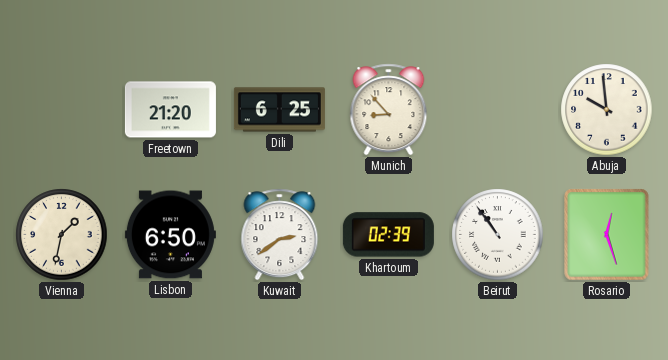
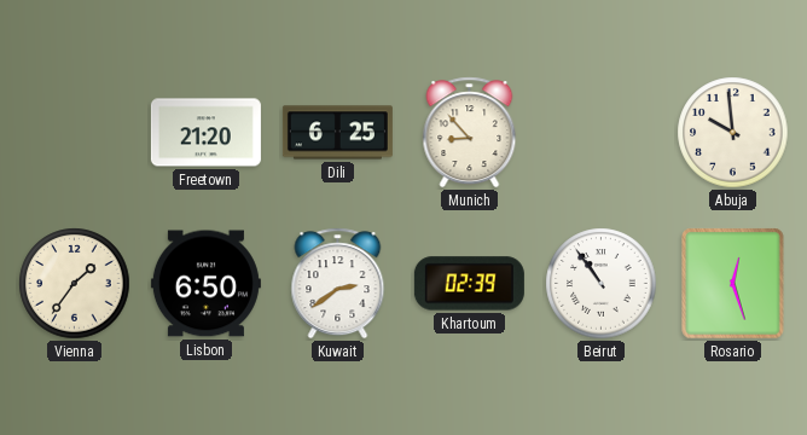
Vienna: 1:32 -> 1:36
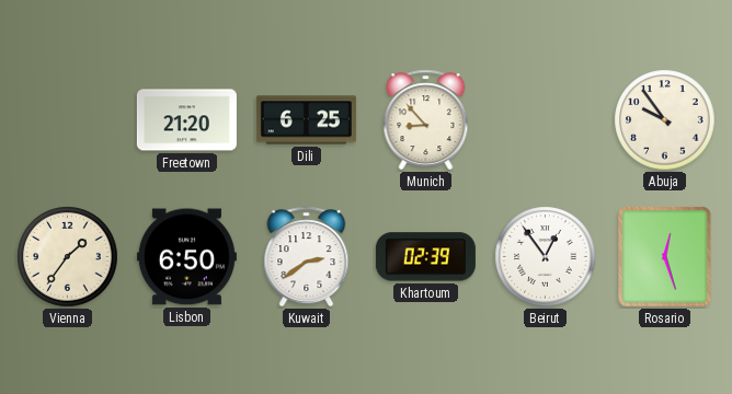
Abuja: 9:59 -> 9:54
Beirut: 10:54 -> 12:54
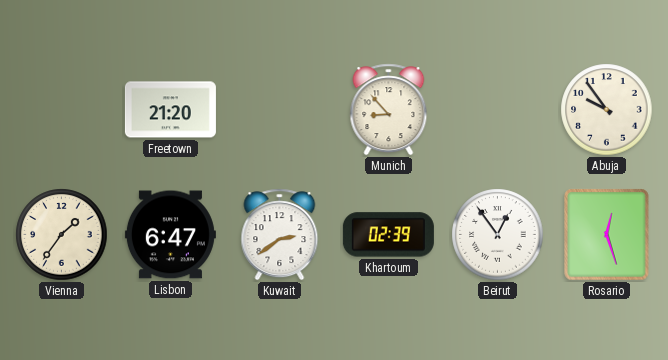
Dili: 6:25 -> none
Lisbon: 6:50 -> 6:47
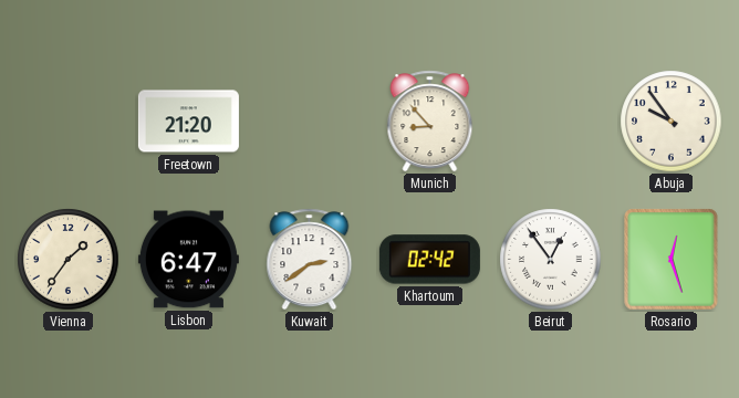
Khartoum: 02:39 -> 02:42
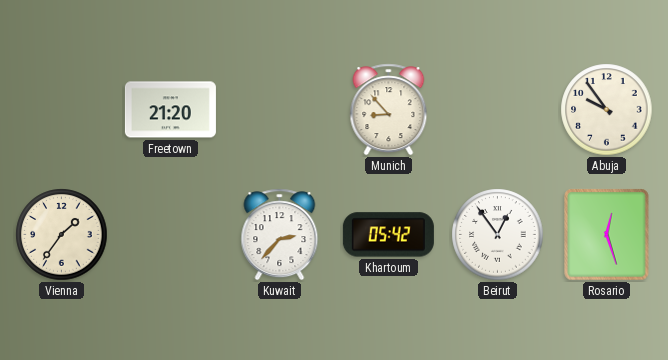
Lisbon: 6:47 -> none
Kuwait: 2:39 -> 2:37
Khartoum: 02:42 -> 05:42
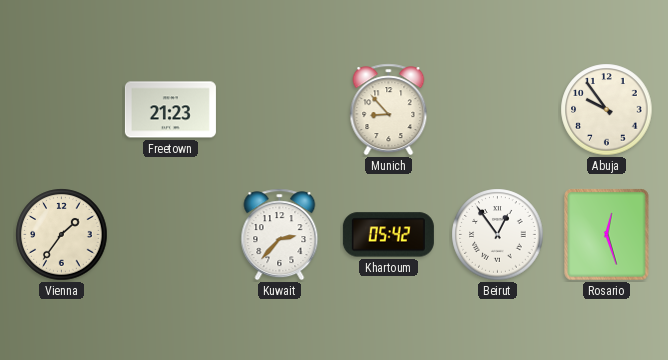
Freetown: 21:20 -> 21:23
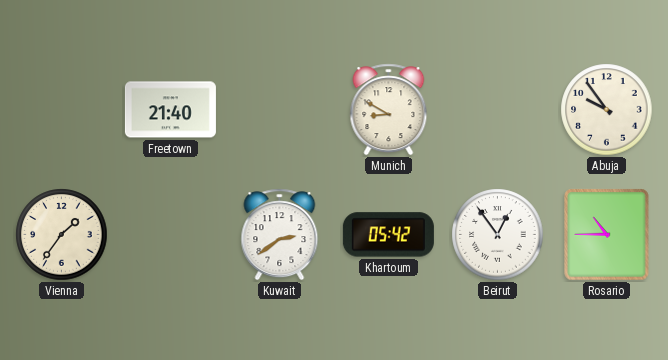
Freetown: 21:23 -> 21:40
Munich: 8:53 -> 8:50
Kuwait: 2:37 -> 2:39
Rosario: 12:27 -> 10:45
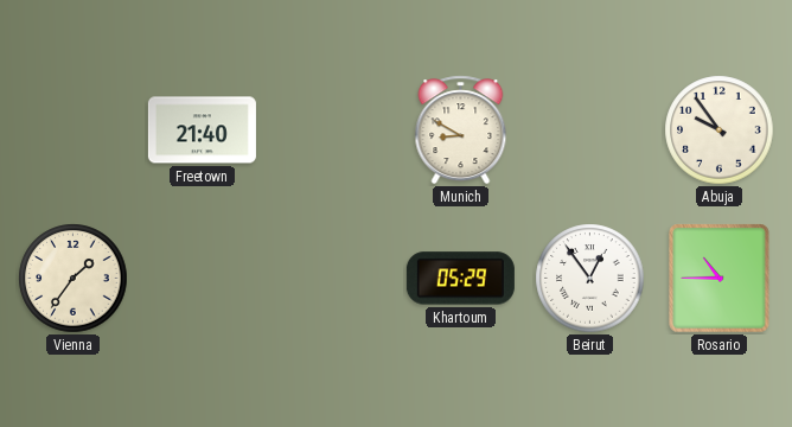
Kuwait: 2:39 -> none
Khartoum: 05:42 -> 05:29
